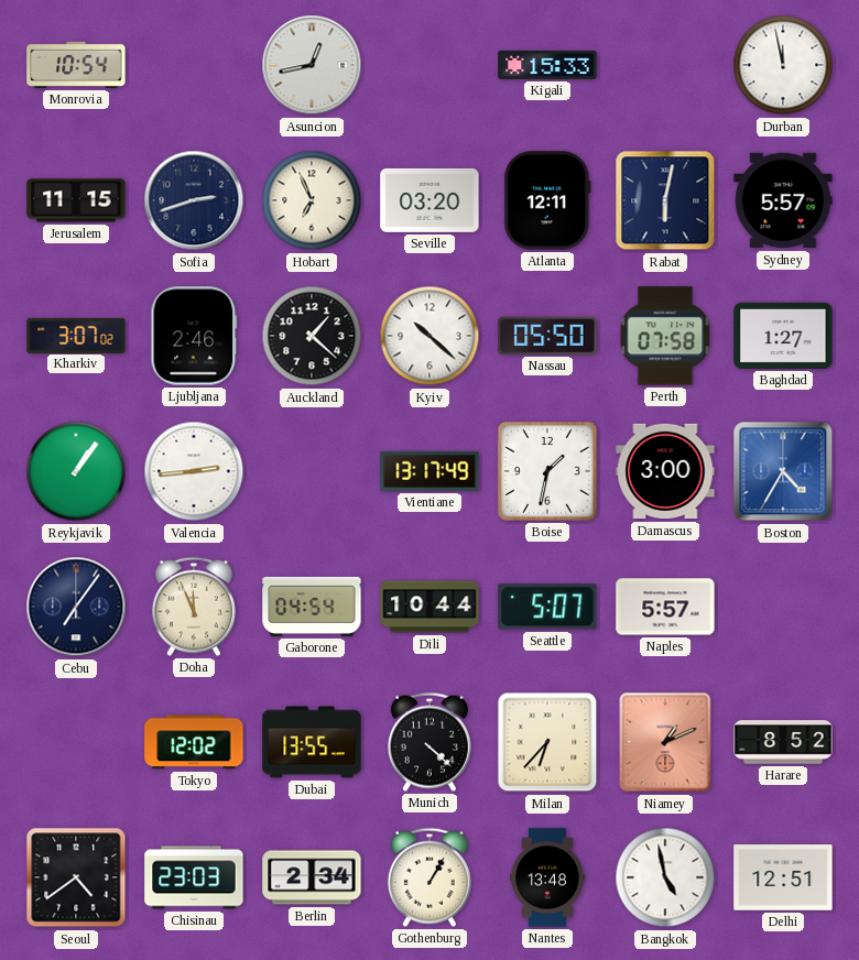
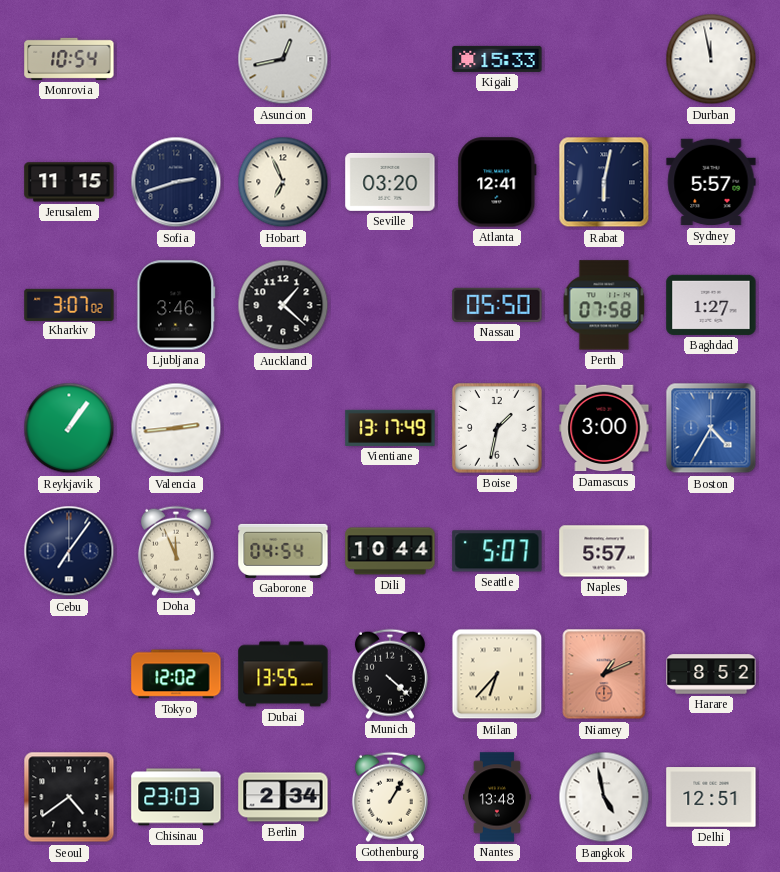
Atlanta: 12:11 -> 12:41
Ljubljana: 2:46 -> 3:46
Kyiv: 10:22 -> none
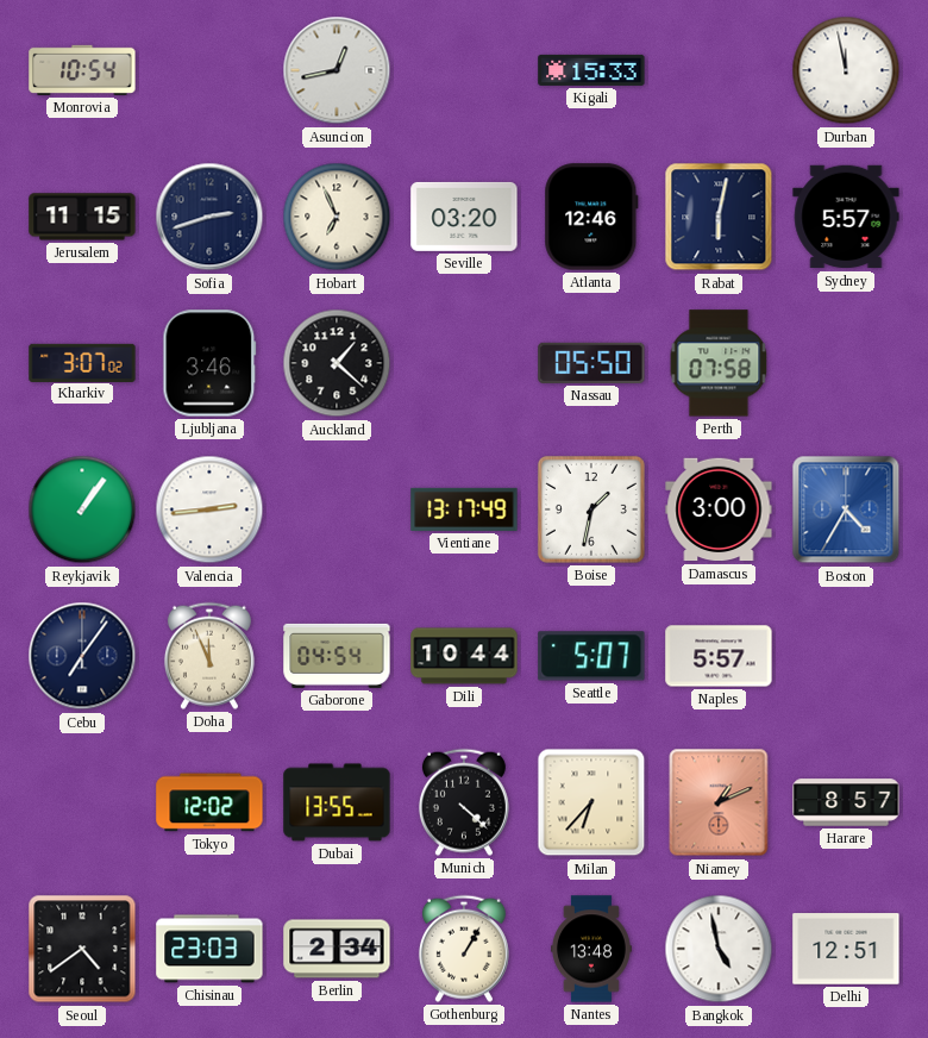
Atlanta: 12:41 -> 12:46
Baghdad: 1:27 -> none
Harare: 8:52 -> 8:57
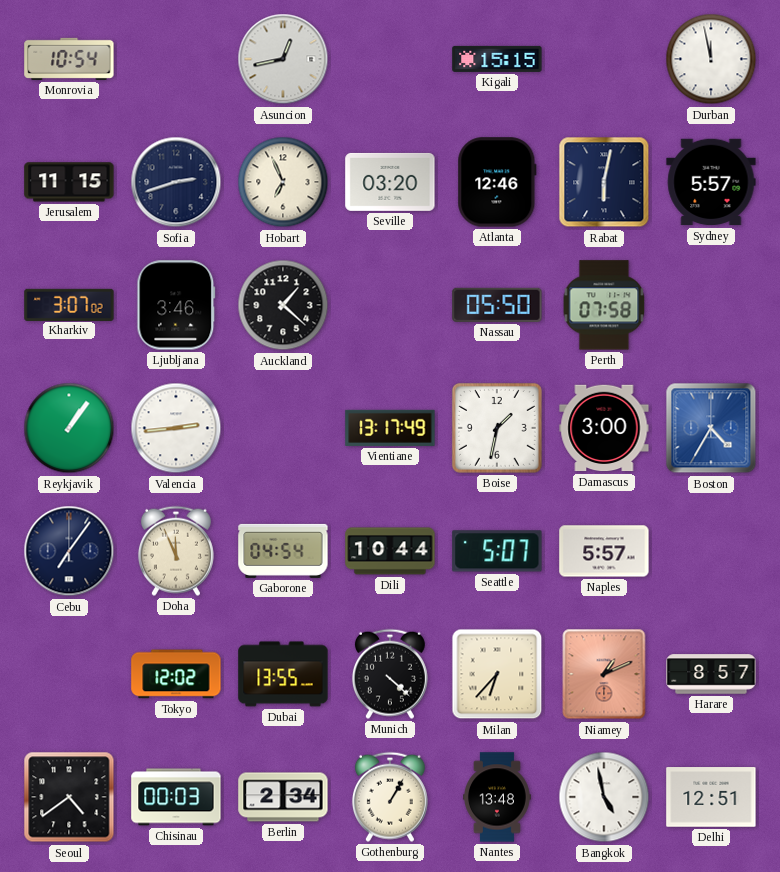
Kigali: 15:33 -> 15:15
Chisinau: 23:03 -> 00:03
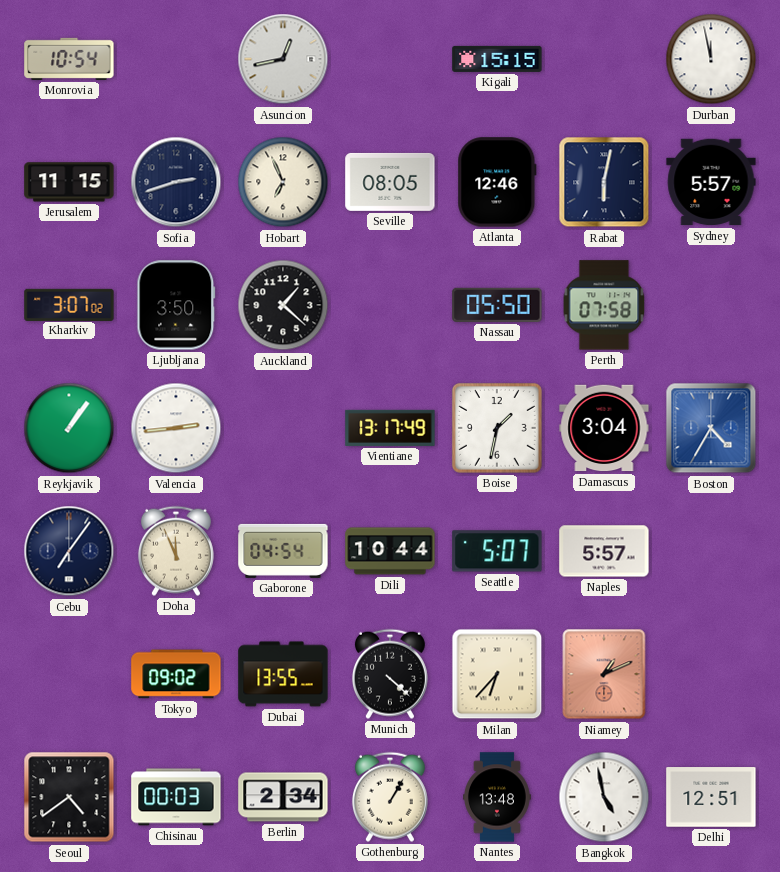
Seville: 03:20 -> 08:05
Ljubljana: 3:46 -> 3:50
Damascus: 3:00 -> 3:04
Tokyo: 12:02 -> 09:02
Harare: 8:57 -> none
